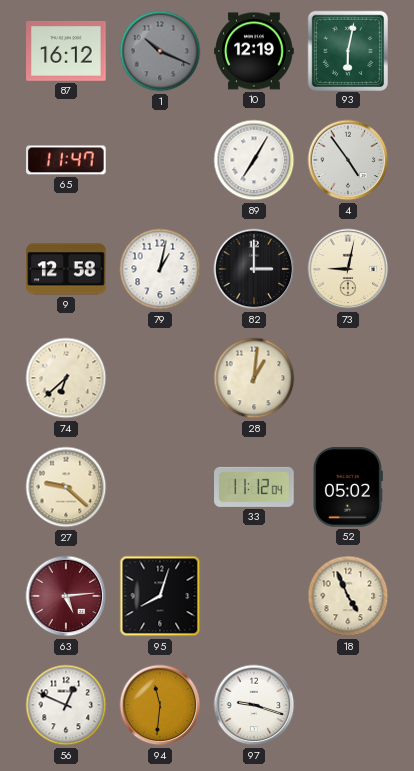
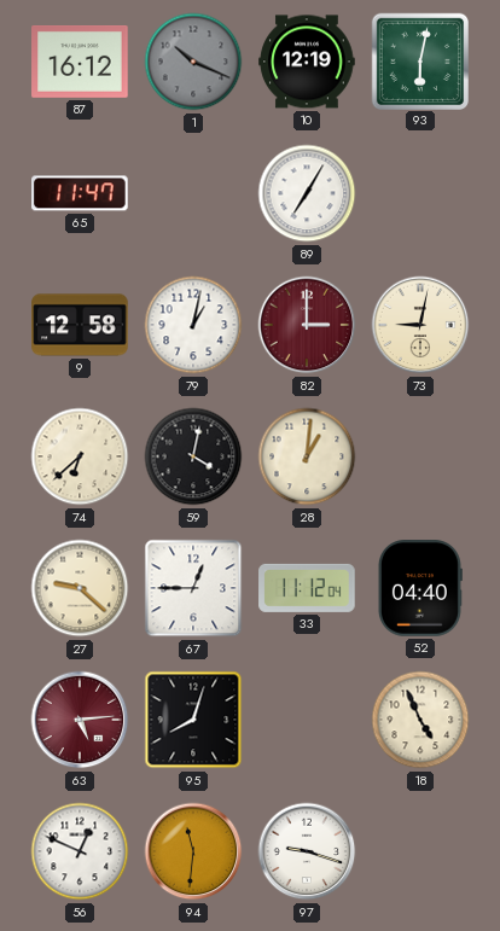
4: 4:54 -> none
82 dial: black -> burgundy
59: none -> 4:02
67: none -> 12:45
52: 05:02 -> 04:40
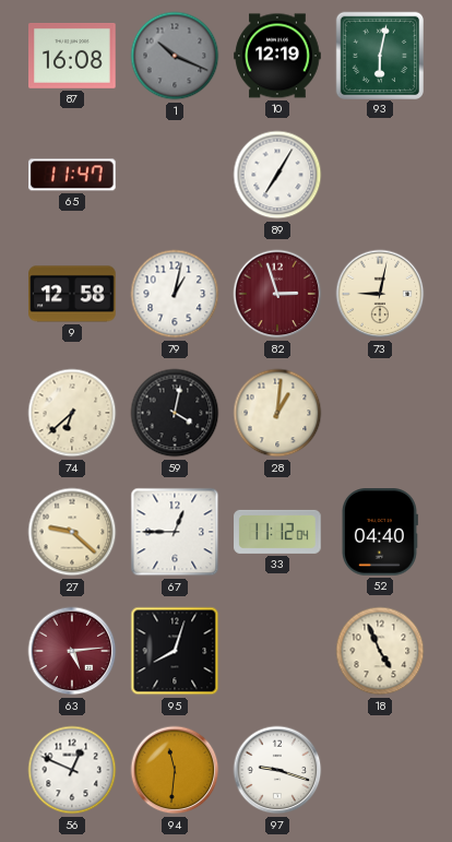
87: 16:12 -> 16:08
82: 3:00 -> 2:57
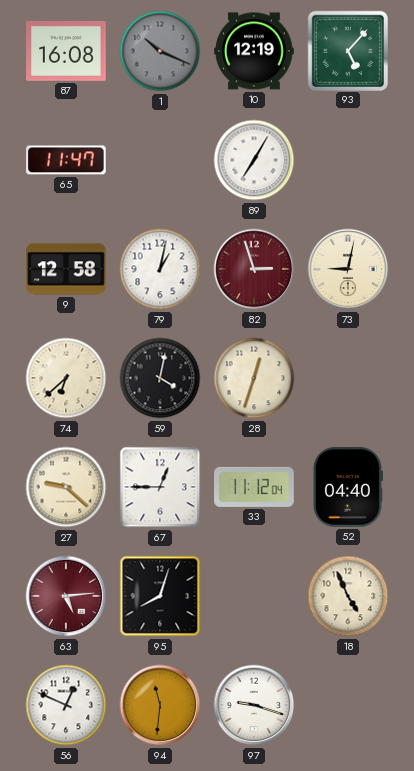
93: 6:02 -> 5:07
28: 1:01 -> 12:33
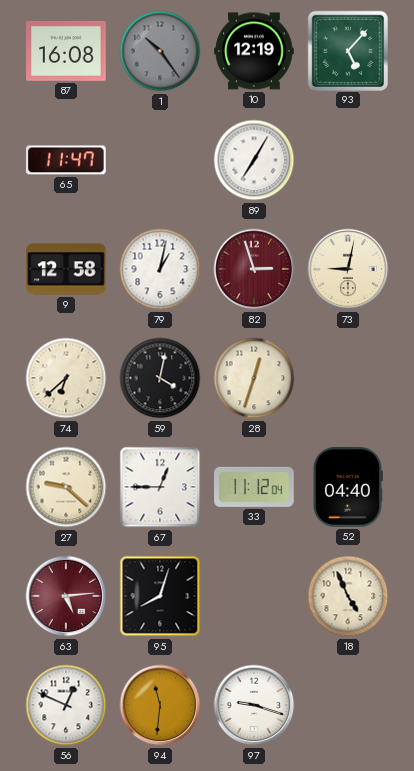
1: 10:19 -> 10:24
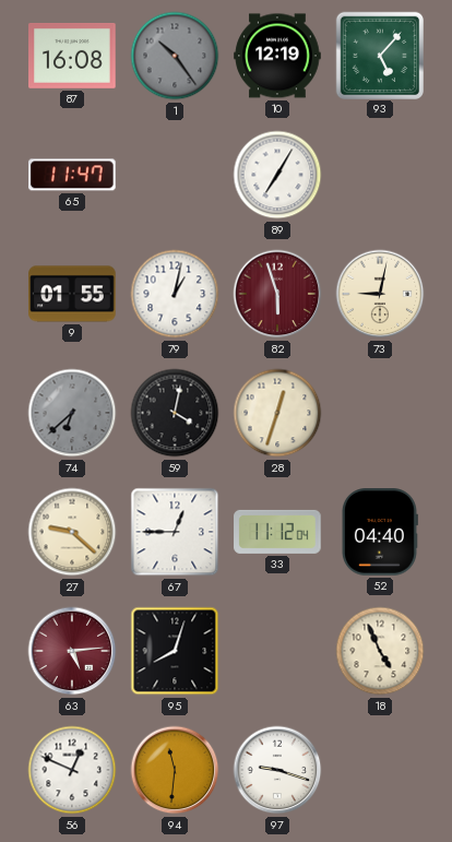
9: 12:58 -> 01:55
82: 2:57 -> 5:57
74 dial: cream -> grey
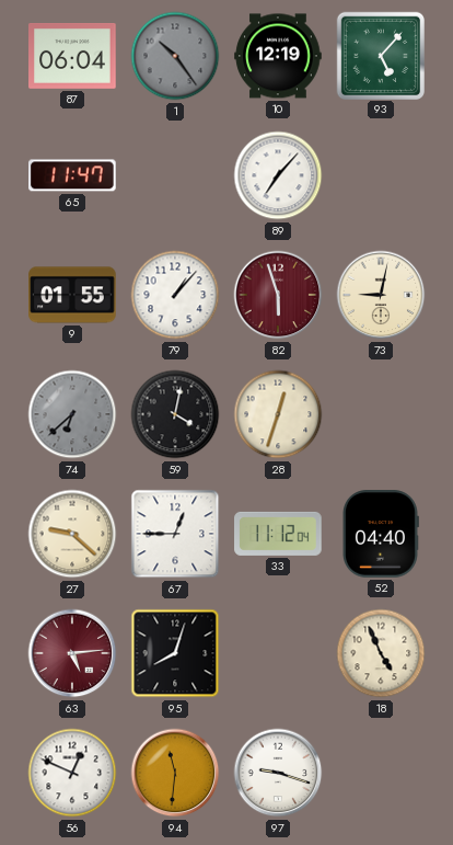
87: 16:08 -> 06:04
89: 7:05 -> 7:07
79: 1:02 -> 1:07
